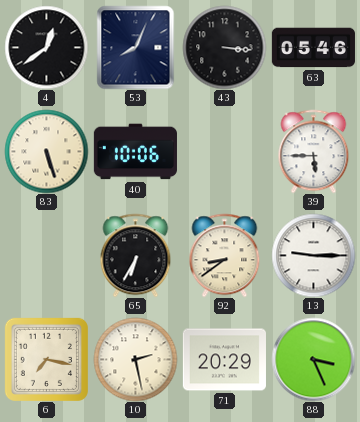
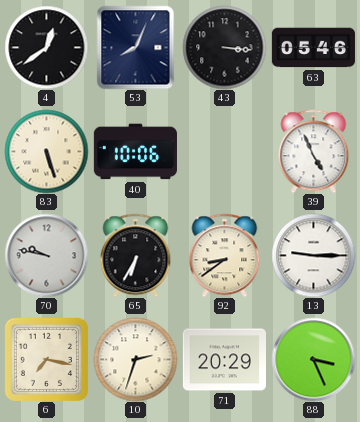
39: 5:45 -> 4:56
70: none -> 9:47
10: 2:28 -> 2:33
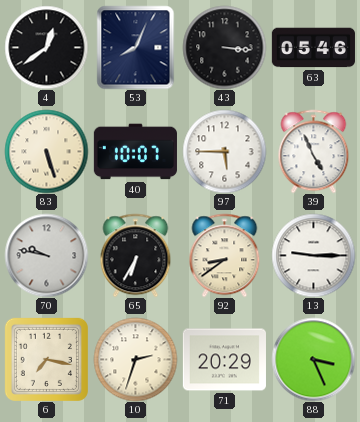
40: 10:06 -> 10:07
97: none -> 5:45
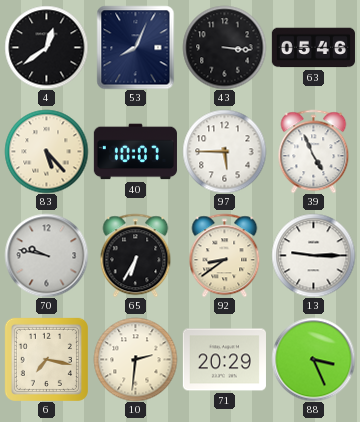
83: 5:27 -> 5:23
10: 2:33 -> 2:31
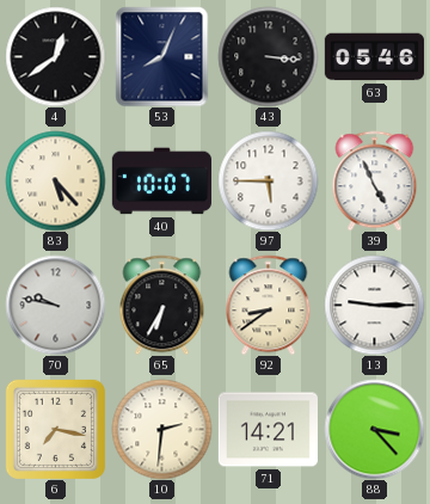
71: 20:29 -> 14:21
88: 3:26 -> 3:23
